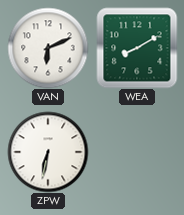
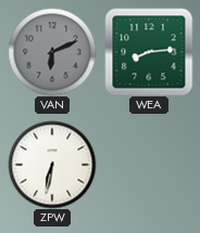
VAN dial: white -> grey
WEA: 8:10 -> 8:14
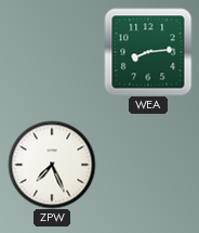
VAN: 6:11 -> none
ZPW: 6:32 -> 7:26
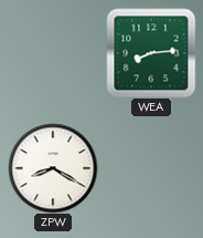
ZPW: 7:26 -> 8:20
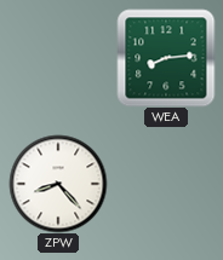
ZPW: 8:20 -> 8:23
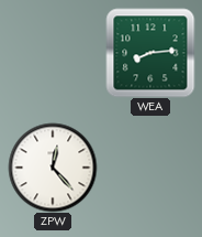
ZPW: 8:23 -> 12:23
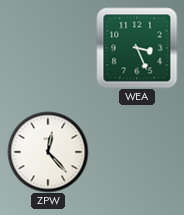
WEA: 8:14 -> 3:26
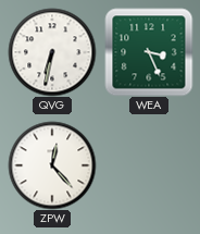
QVG: none -> 6:32
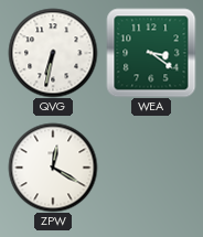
WEA: 3:26 -> 3:21
ZPW: 12:23 -> 12:20
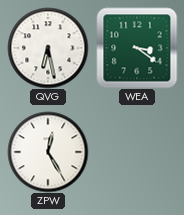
QVG: 6:32 -> 6:28
ZPW: 12:20 -> 12:25
